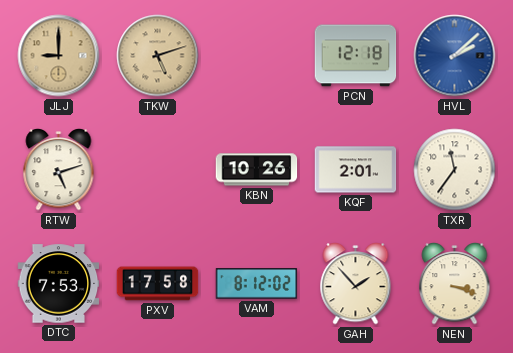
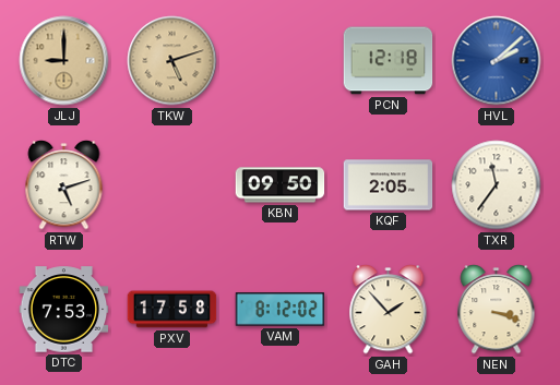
KBN: 10:26 -> 09:50
KQF: 2:01 -> 2:05
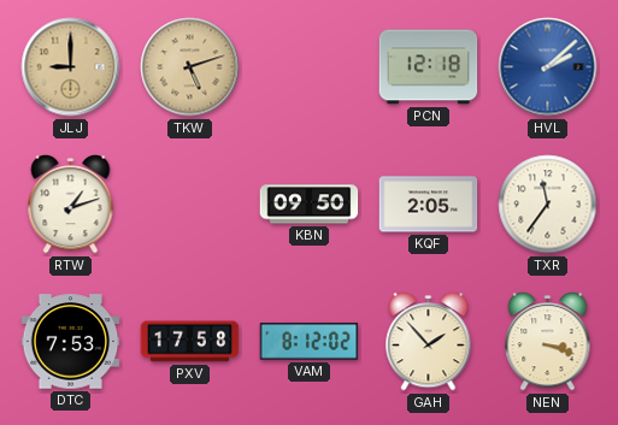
RTW: 5:12 -> 1:12
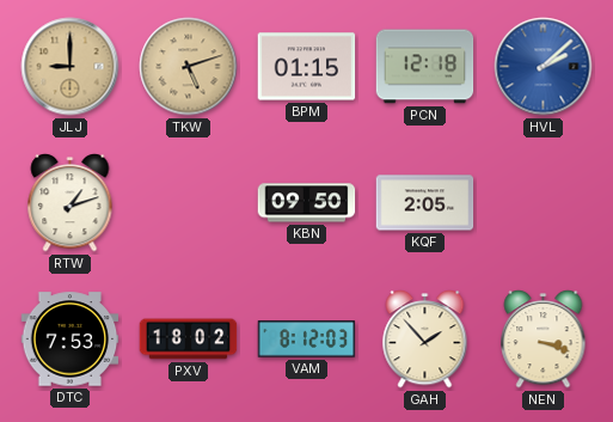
BPM: none -> 01:15
TXR: 11:36 -> none
PXV: 17:58 -> 18:02
VAM: 8:12:02 -> 8:12:03
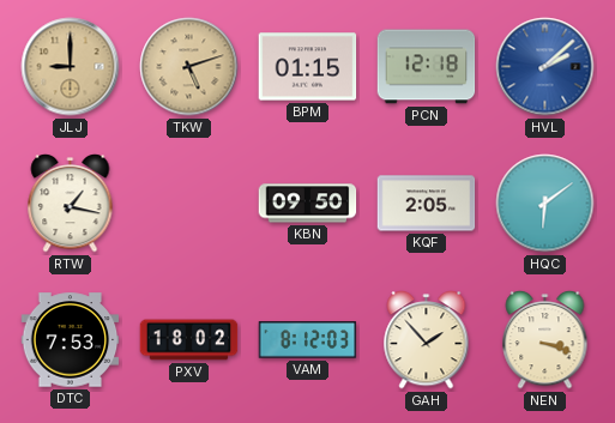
RTW: 1:12 -> 1:17
HQC: none -> 6:09
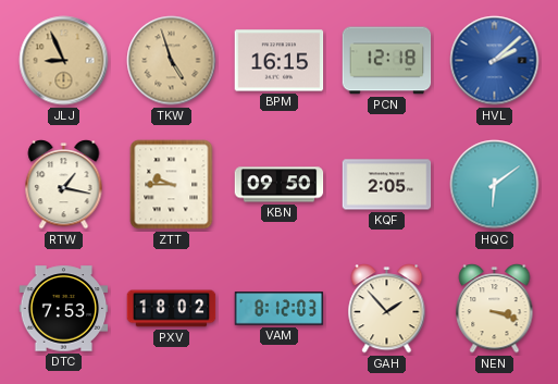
JLJ: 9:00 -> 8:56
TKW: 5:12 -> 4:57
BPM: 01:15 -> 16:15
ZTT: none -> 9:45
